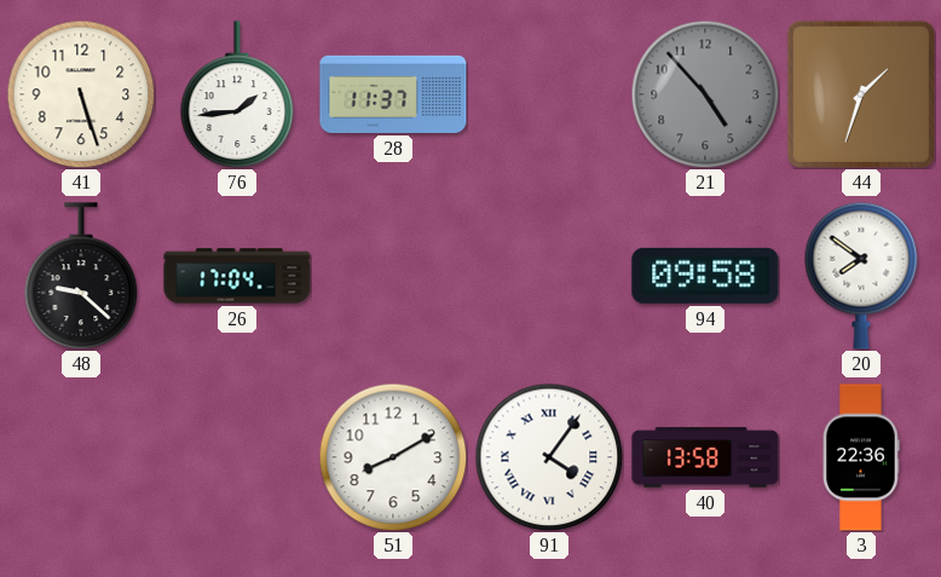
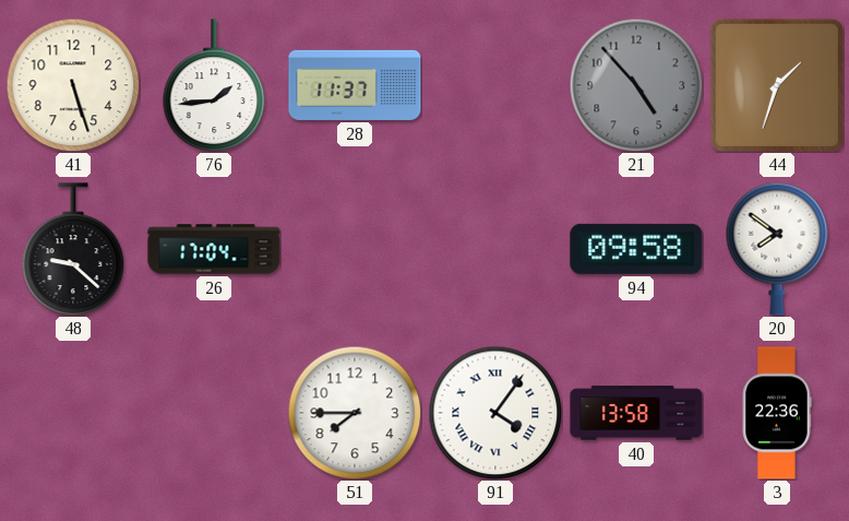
51: 8:10 -> 7:45
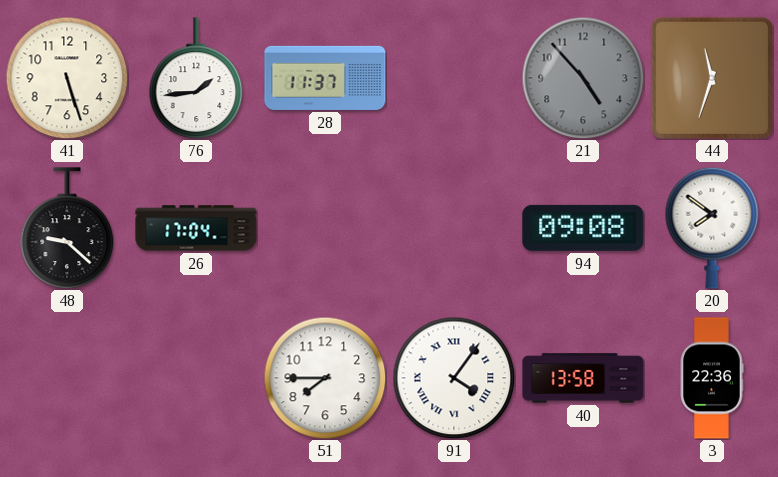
44: 1:33 -> 11:33
94: 09:58 -> 09:08
